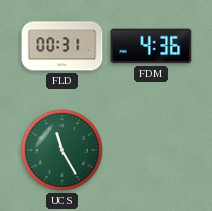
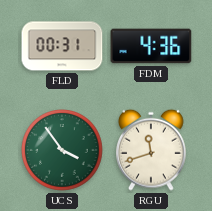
UCS: 11:25 -> 3:54
RGU: none -> 11:42
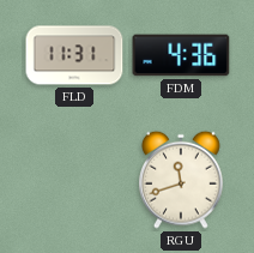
FLD: 00:31 -> 11:31
UCS: 3:54 -> none
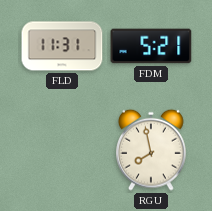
FDM: 4:36 -> 5:21
RGU: 11:42 -> 7:58
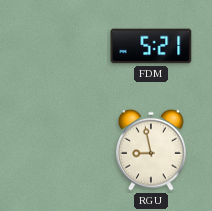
FLD: 11:31 -> none
RGU: 7:58 -> 8:58
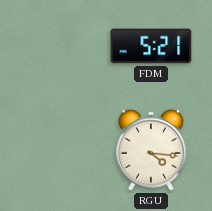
RGU: 8:58 -> 4:16
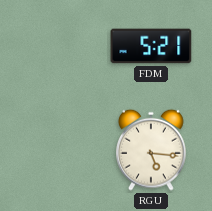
RGU: 4:16 -> 5:16
